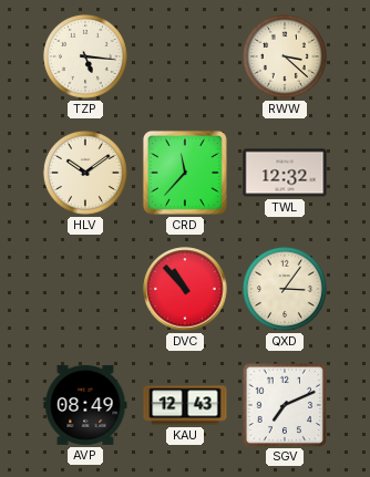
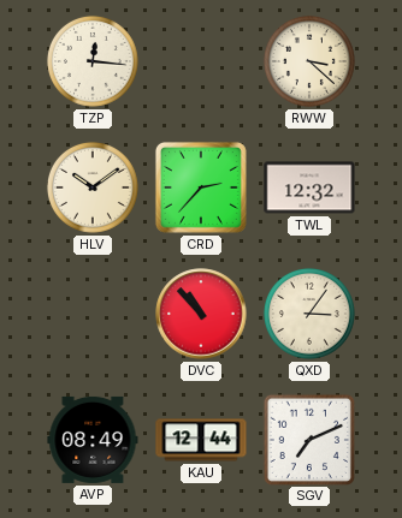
TZP: 5:16 -> 12:16
CRD: 11:37 -> 2:37
KAU: 12:43 -> 12:44
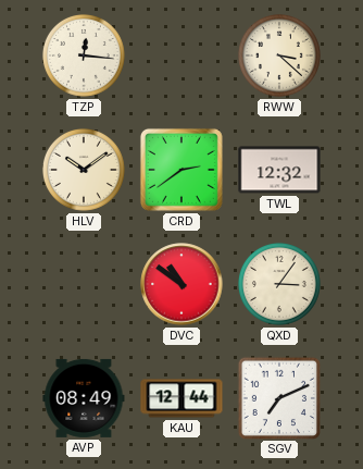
CRD: 2:37 -> 2:39
DVC: 10:53 -> 10:51
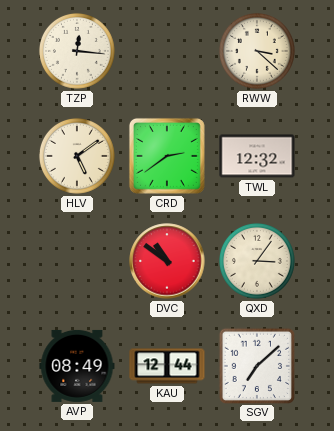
HLV: 10:09 -> 5:09
SGV: 7:11 -> 7:08
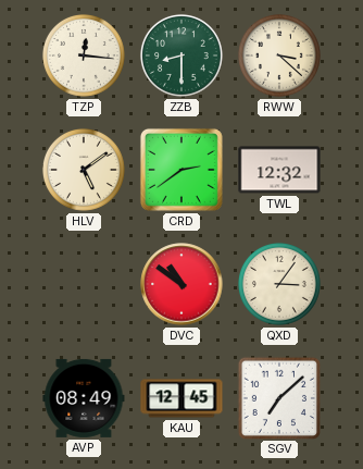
ZZB: none -> 8:30
KAU: 12:44 -> 12:45
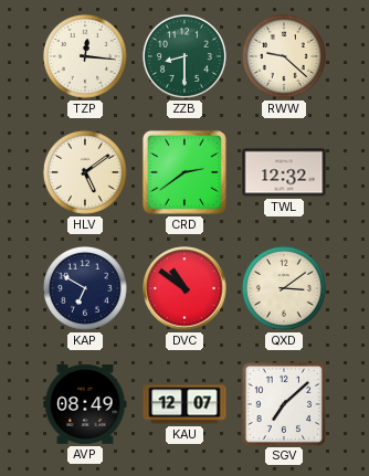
RWW: 3:22 -> 9:22
KAP: none -> 6:50
QXD: 3:06 -> 3:09
KAU: 12:45 -> 12:07
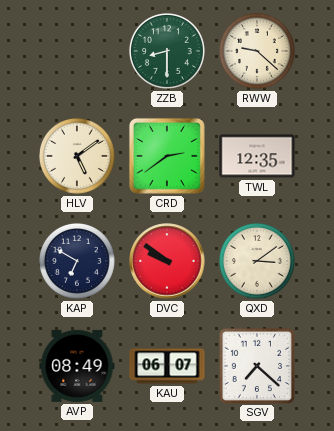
TZP: 12:16 -> none
TWL: 12:32 -> 12:35
DVC: 10:51 -> 9:51
KAU: 12:07 -> 06:07
SGV: 7:08 -> 7:22
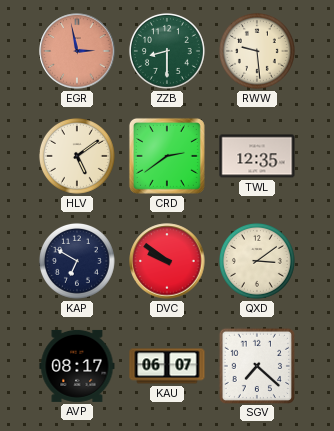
EGR: none -> 2:58
RWW: 9:22 -> 9:29
AVP: 08:49 -> 08:17
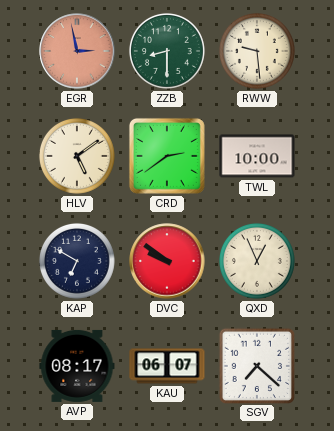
TWL: 12:35 -> 10:00
QXD: 3:09 -> 12:56
